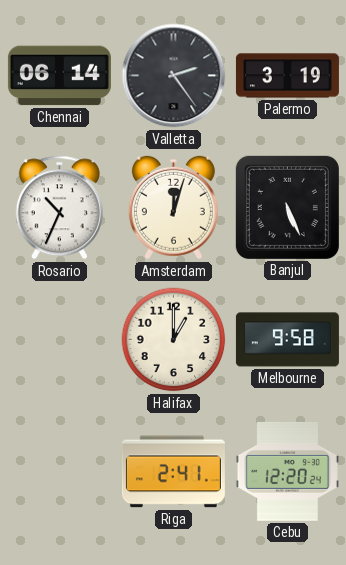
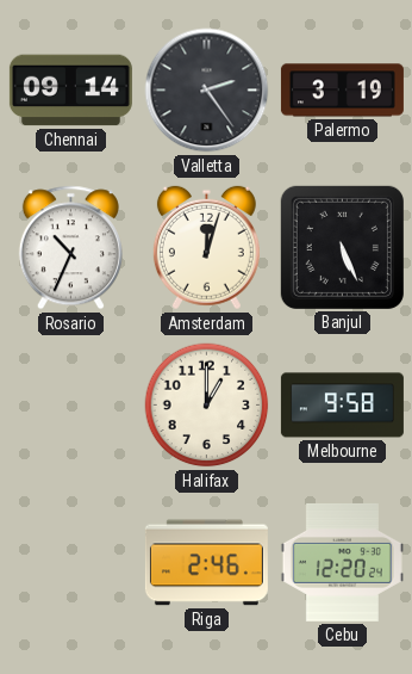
Chennai: 06:14 -> 09:14
Riga: 2:41 -> 2:46
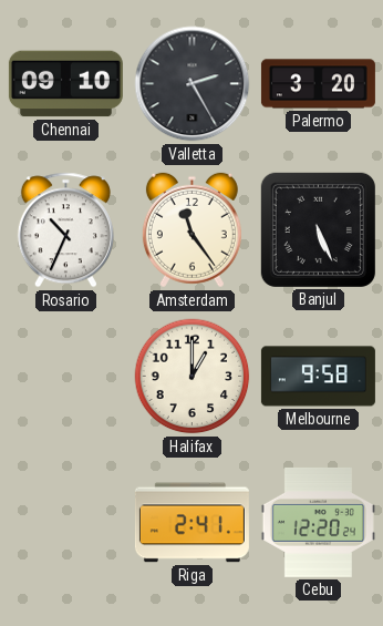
Chennai: 09:14 -> 09:10
Valletta: 2:24 -> 2:25
Palermo: 3:19 -> 3:20
Amsterdam: 12:03 -> 11:24
Riga: 2:46 -> 2:41
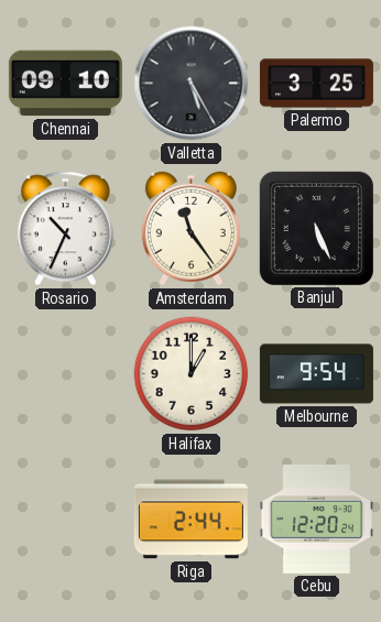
Valletta: 2:25 -> 5:25
Palermo: 3:20 -> 3:25
Melbourne: 9:58 -> 9:54
Riga: 2:41 -> 2:44
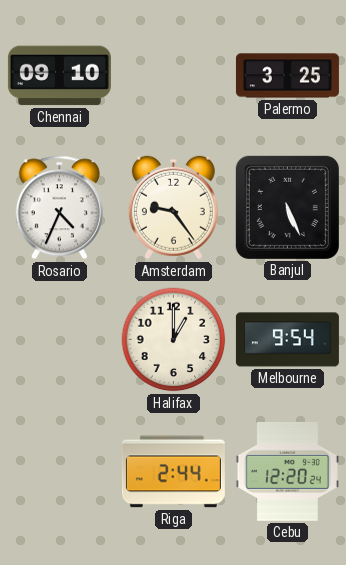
Valletta: 5:25 -> none
Rosario: 10:34 -> 4:34
Amsterdam: 11:24 -> 9:24
